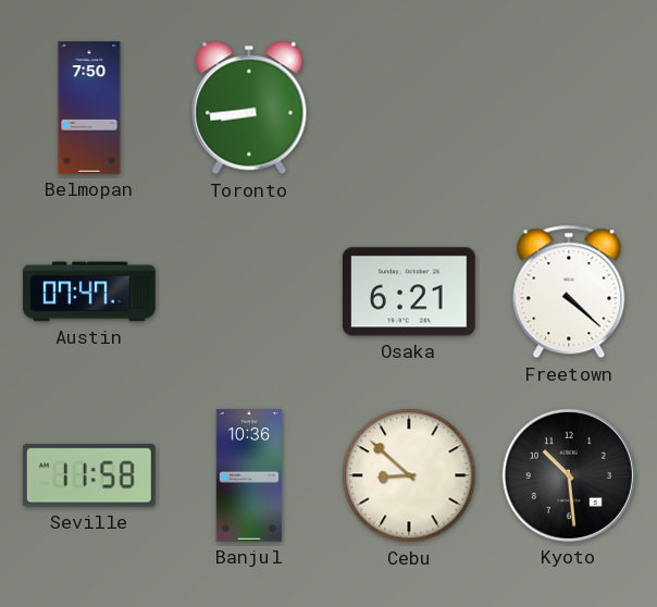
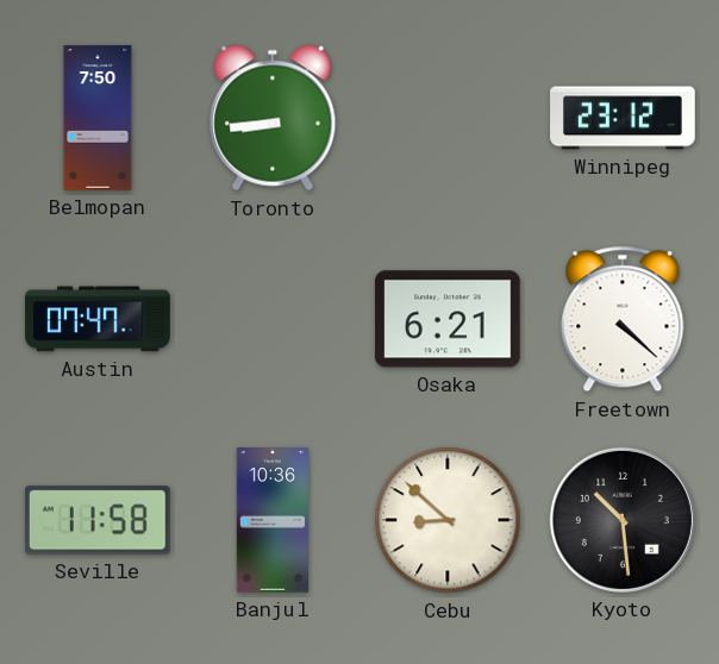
Winnipeg: none -> 23:12
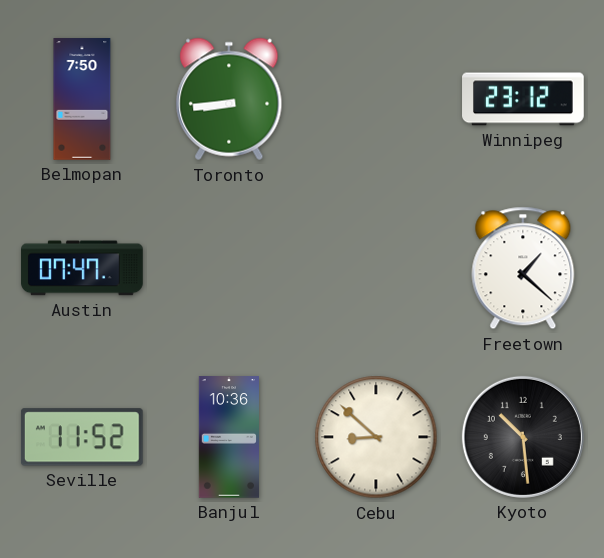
Osaka: 6:21 -> none
Freetown: 4:22 -> 1:22
Seville: 11:58 -> 11:52
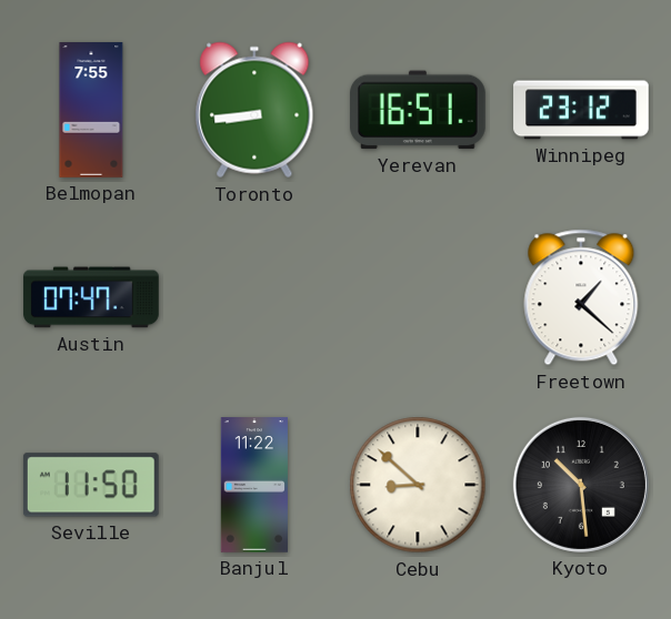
Belmopan: 7:50 -> 7:55
Yerevan: none -> 16:51
Seville: 11:52 -> 11:50
Banjul: 10:36 -> 11:22
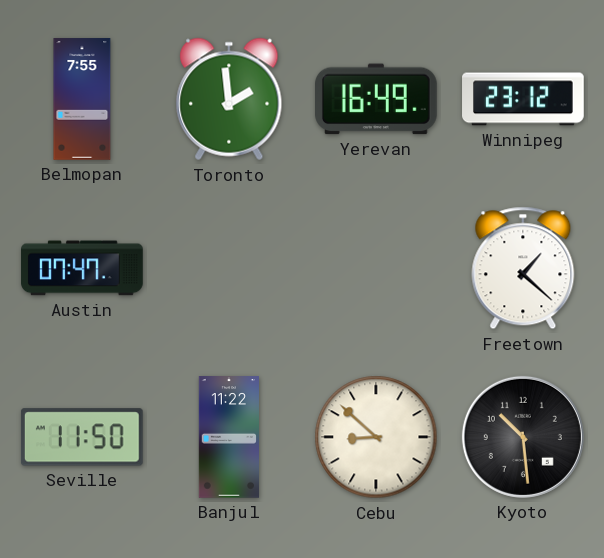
Toronto: 8:44 -> 1:59
Yerevan: 16:51 -> 16:49
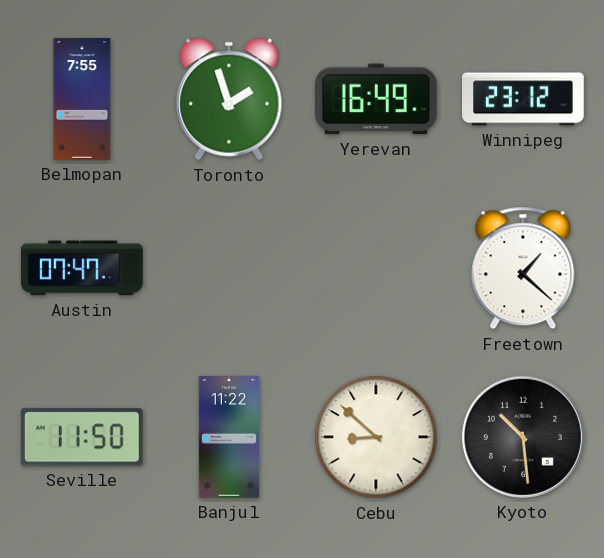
Toronto: 1:59 -> 1:57
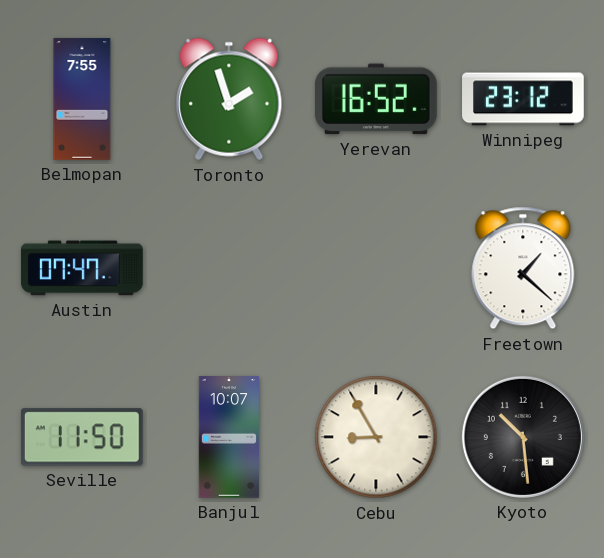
Yerevan: 16:49 -> 16:52
Banjul: 11:22 -> 10:07
Cebu: 8:52 -> 8:55
